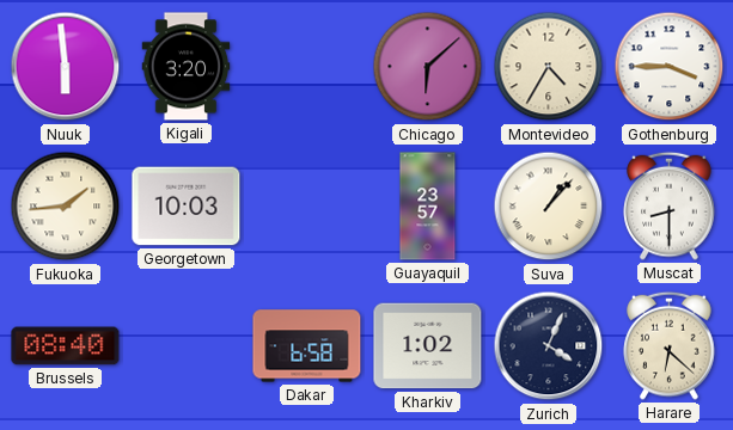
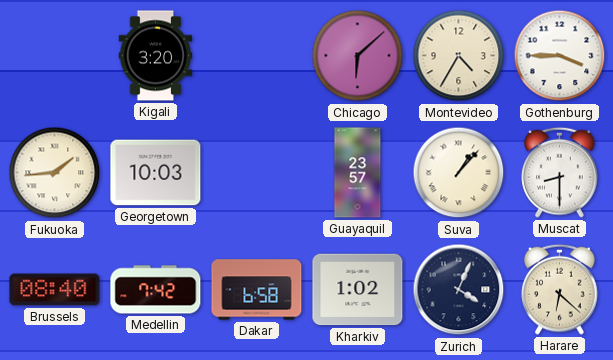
Nuuk: 5:59 -> none
Medellin: none -> 7:42
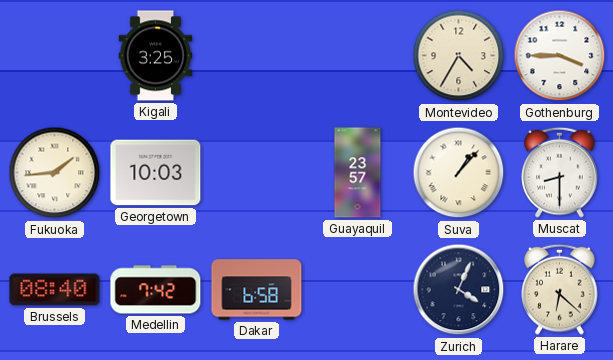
Kigali: 3:20 -> 3:25
Chicago: 6:08 -> none
Kharkiv: 1:02 -> none
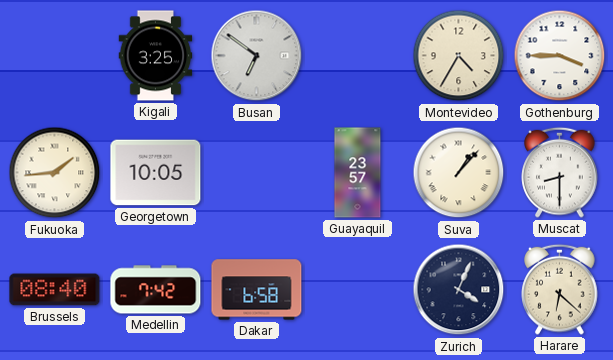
Busan: none -> 6:51
Georgetown: 10:03 -> 10:05
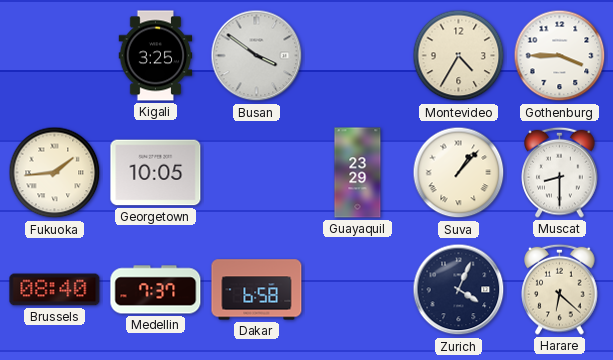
Busan: 6:51 -> 3:51
Guayaquil: 23:57 -> 23:29
Medellin: 7:42 -> 7:37
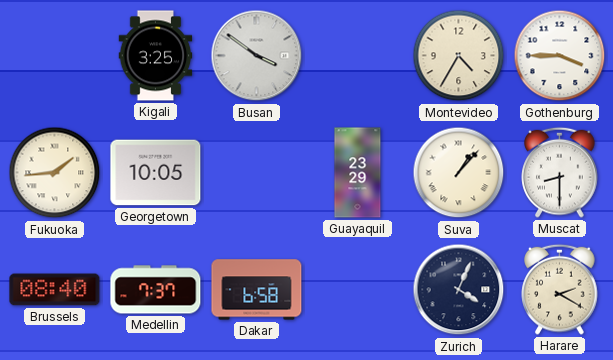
Harare: 6:22 -> 2:20
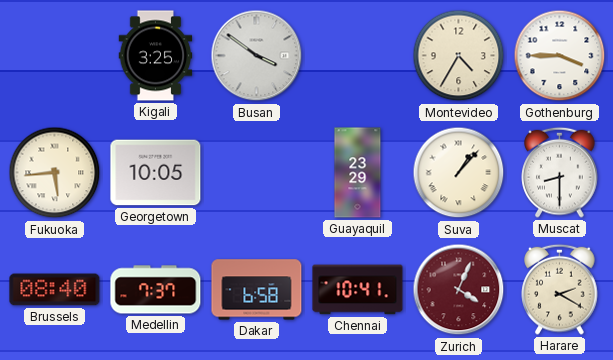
Fukuoka: 1:44 -> 5:44
Chennai: none -> 10:41
Zurich dial: navy -> burgundy
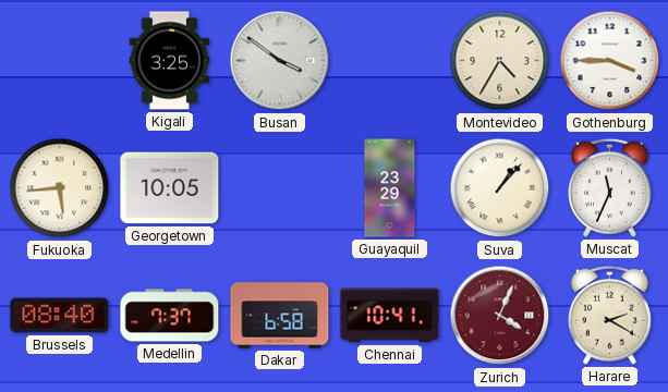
Muscat: 8:30 -> 11:34
